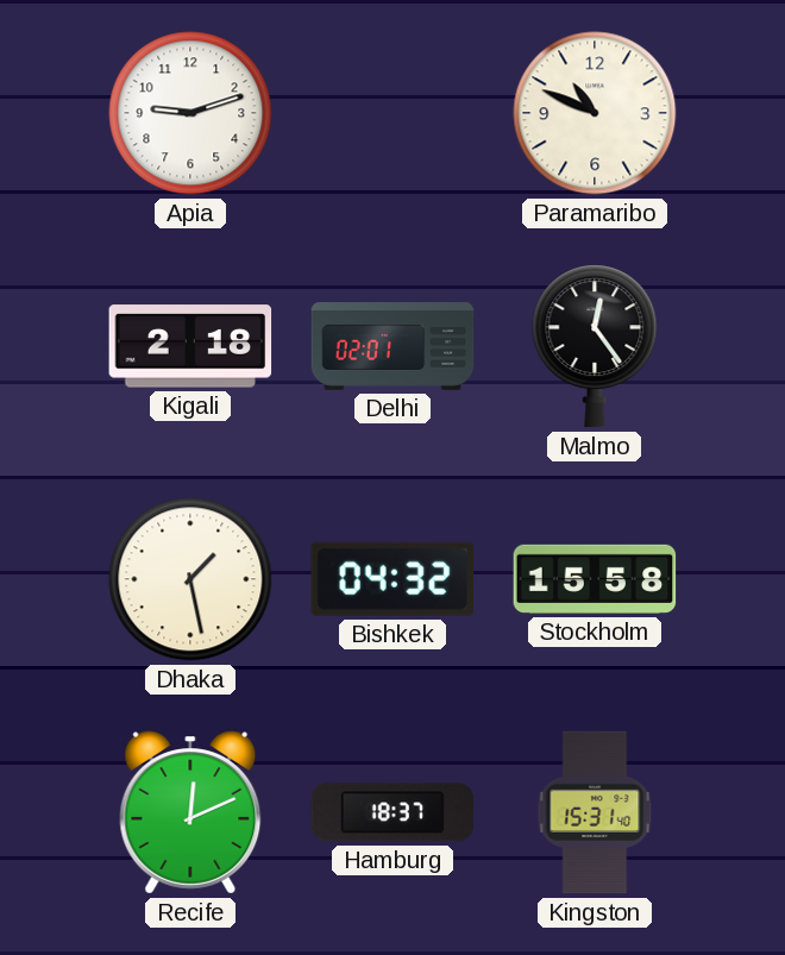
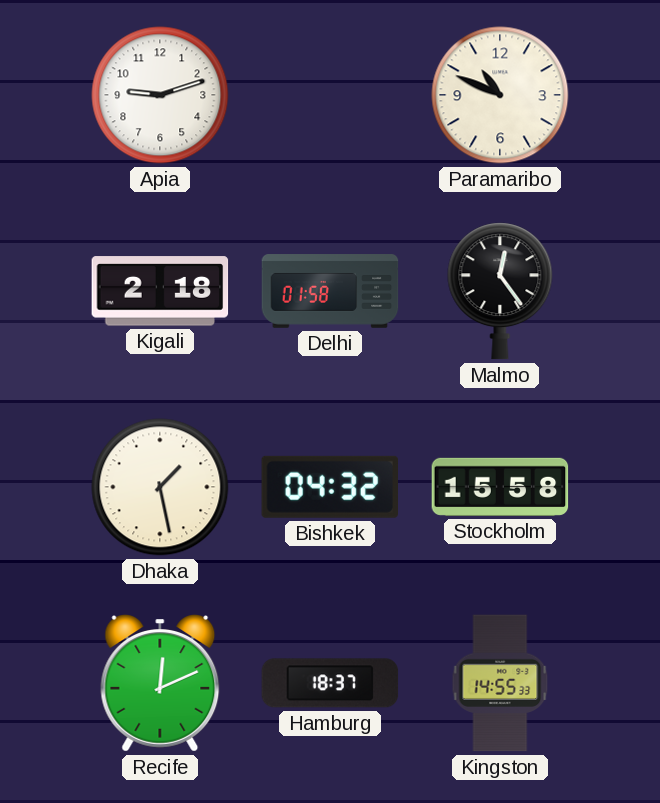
Delhi: 02:01 -> 01:58
Kingston: 15:31 -> 14:55
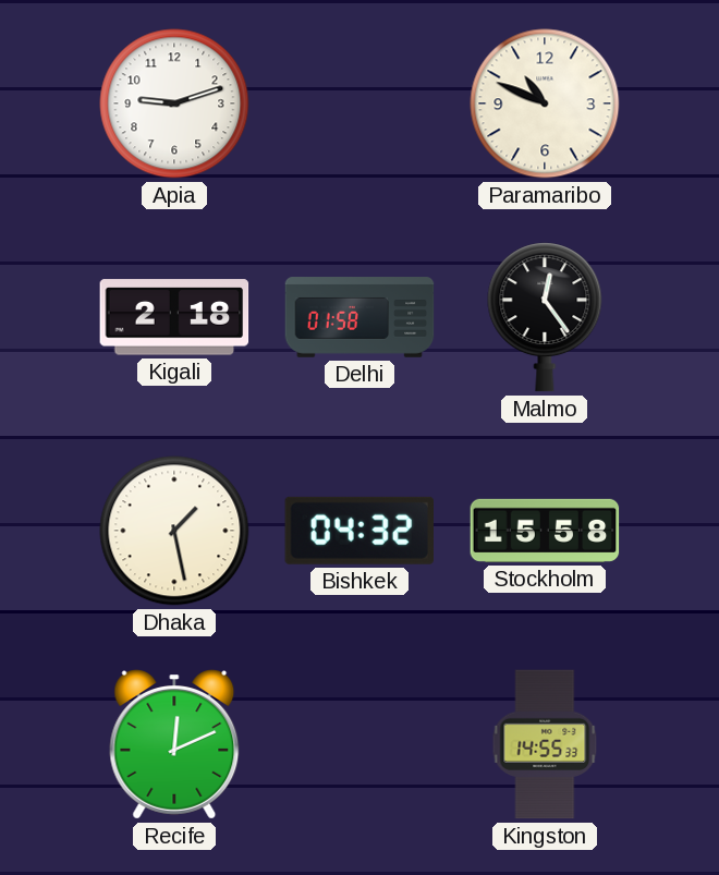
Hamburg: 18:37 -> none
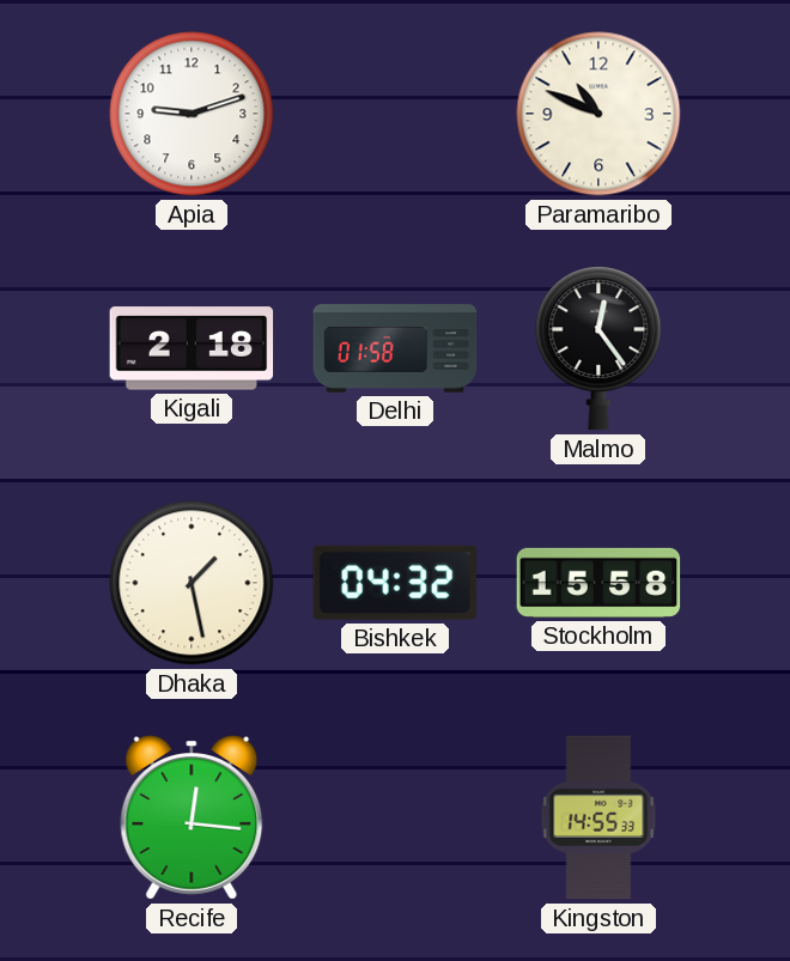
Recife: 12:11 -> 12:16
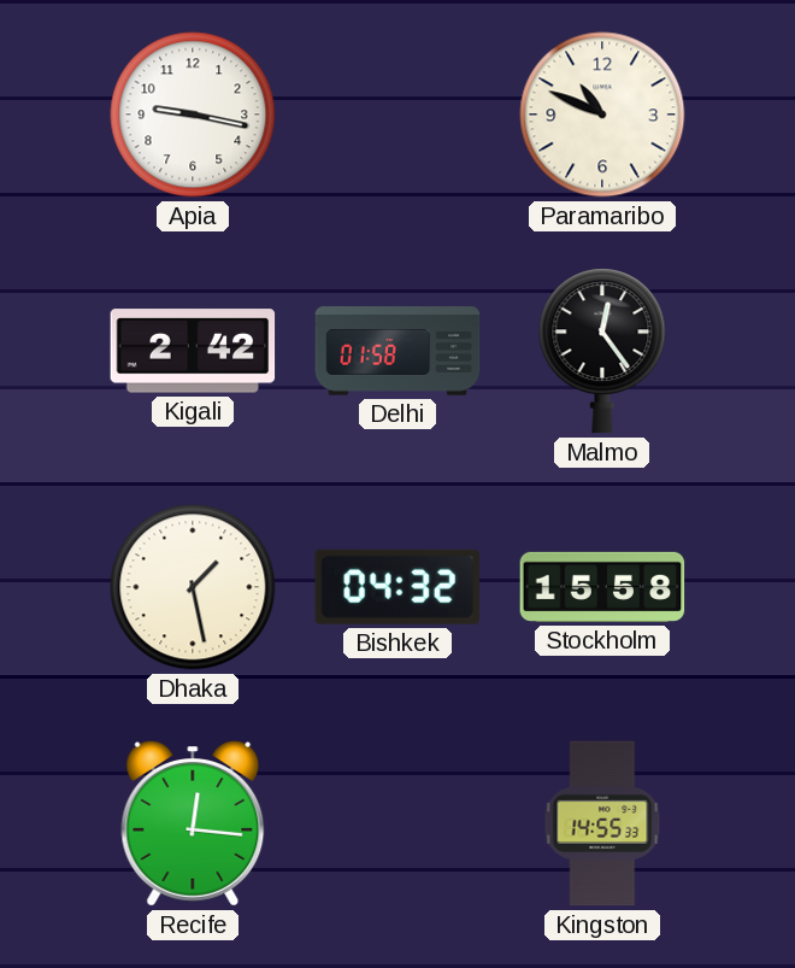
Apia: 9:12 -> 9:17
Kigali: 2:18 -> 2:42
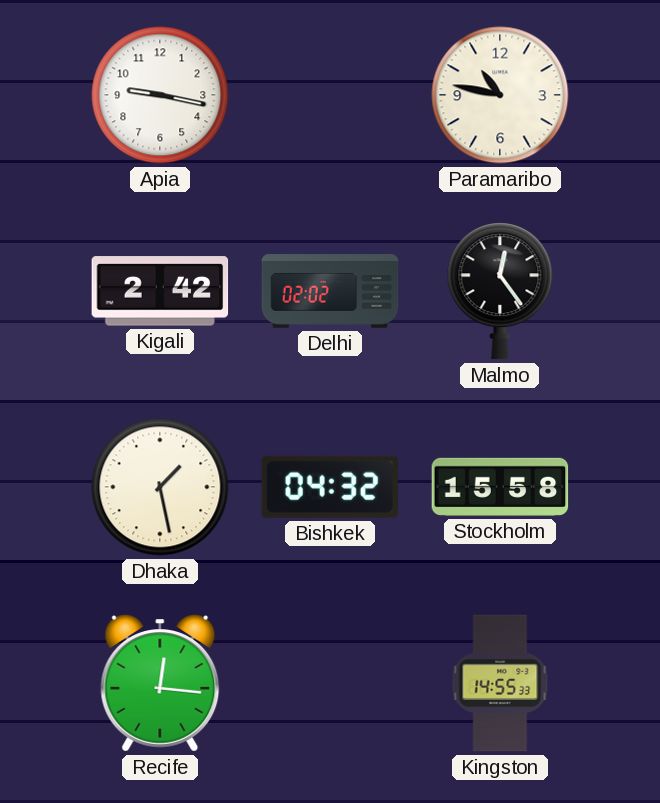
Paramaribo: 10:49 -> 10:47
Delhi: 01:58 -> 02:02
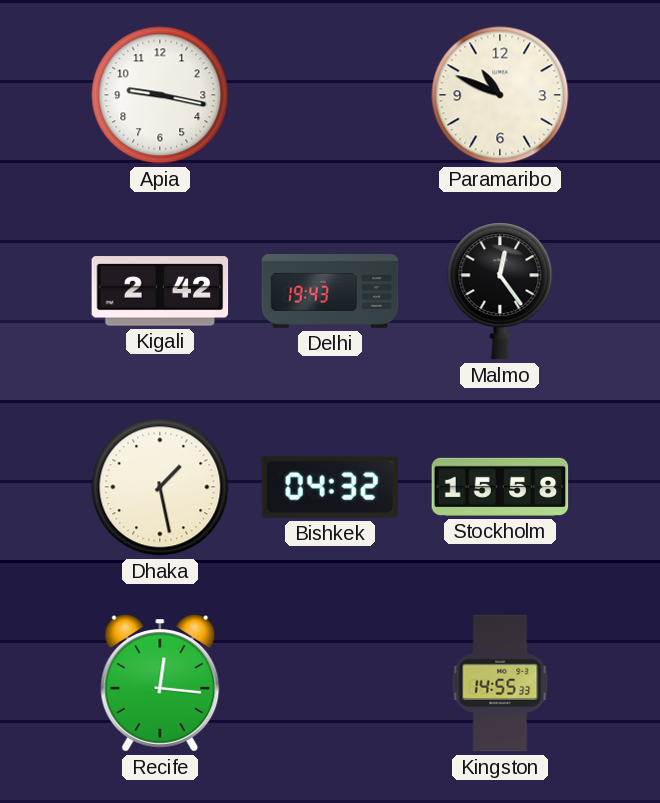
Paramaribo: 10:47 -> 10:49
Delhi: 02:02 -> 19:43
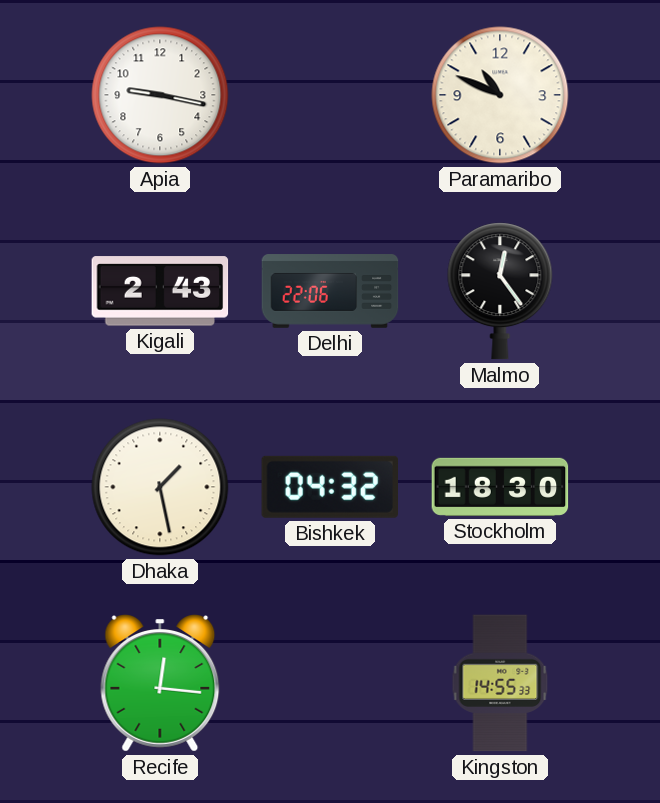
Kigali: 2:42 -> 2:43
Delhi: 19:43 -> 22:06
Stockholm: 15:58 -> 18:30
